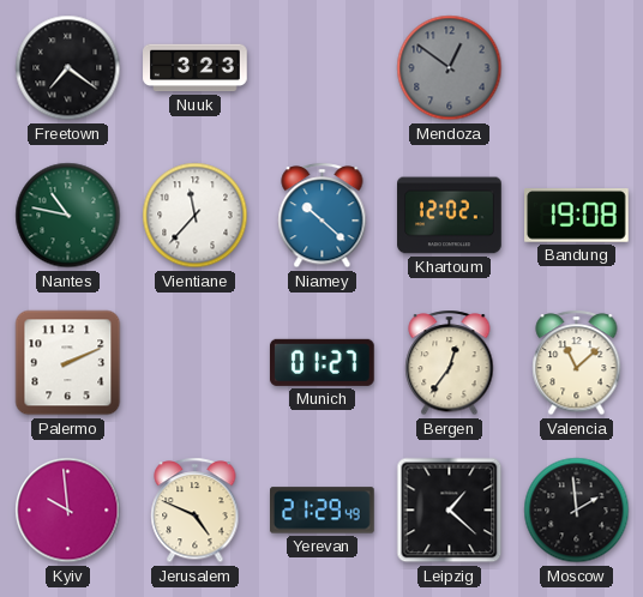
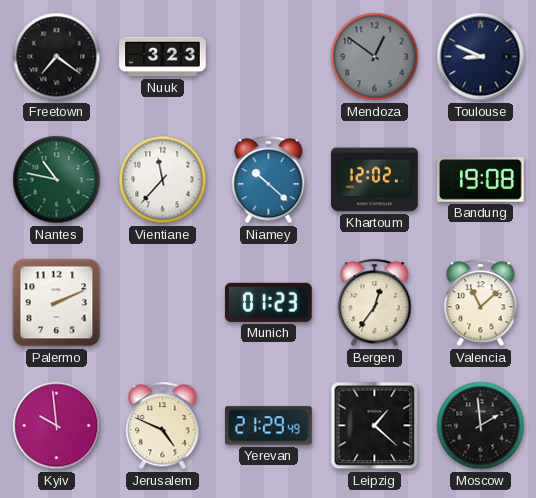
Toulouse: none -> 8:49
Munich: 01:27 -> 01:23
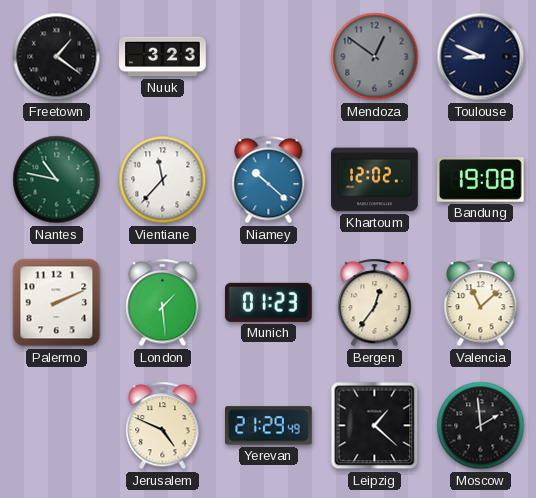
Freetown: 7:21 -> 1:21
London: none -> 1:29
Kyiv: 9:59 -> none
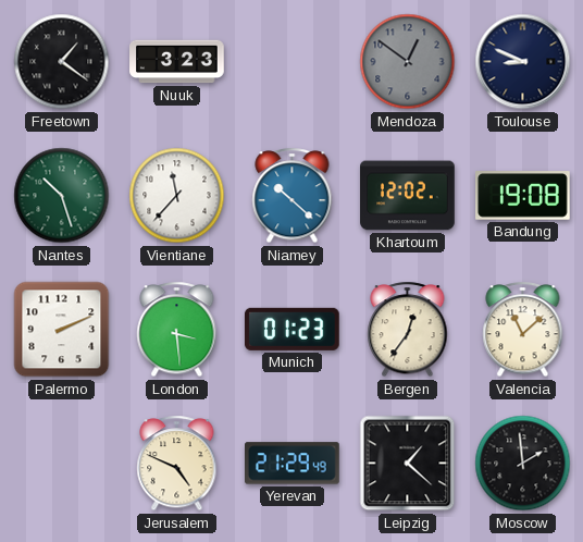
Nantes: 10:47 -> 10:27
London: 1:29 -> 3:29
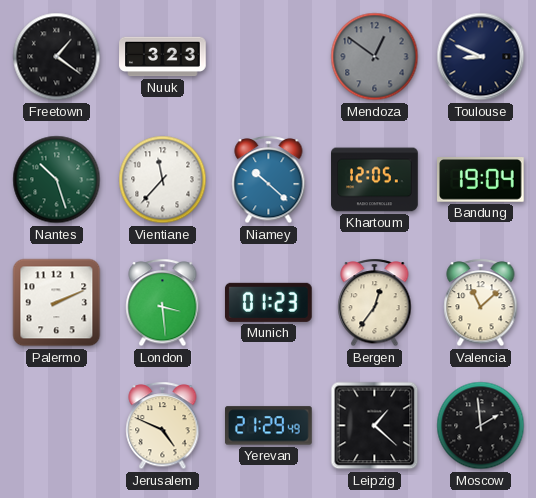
Khartoum: 12:02 -> 12:05
Bandung: 19:08 -> 19:04
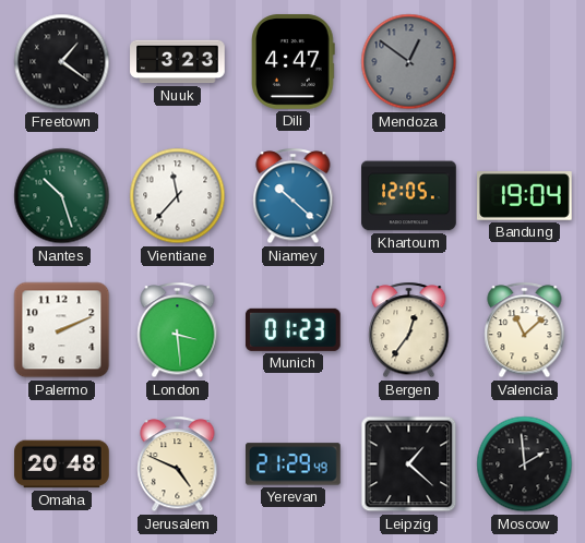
Dili: none -> 4:47
Toulouse: 8:49 -> none
Omaha: none -> 20:48
